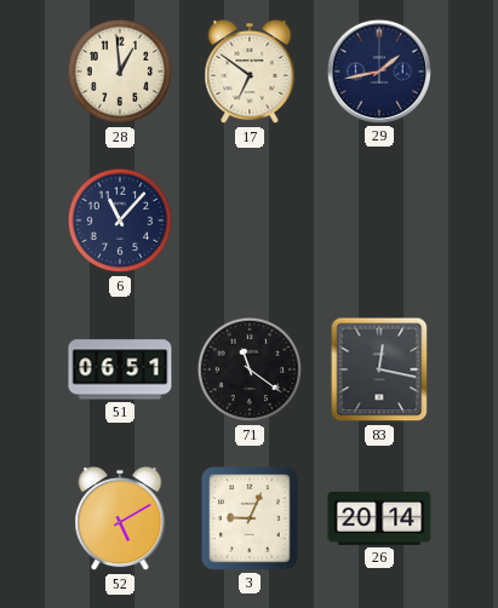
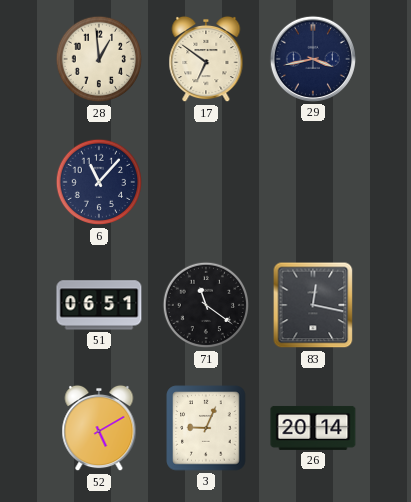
29: 1:43 -> 3:43
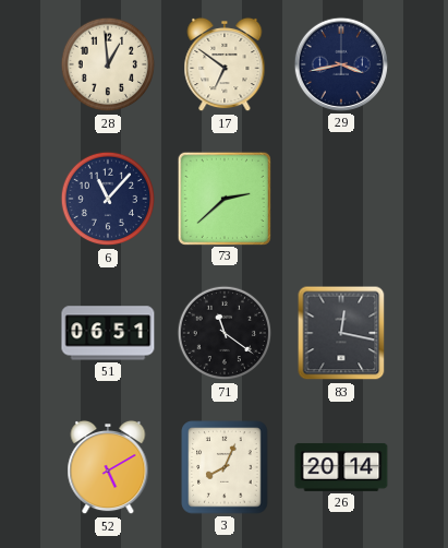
73: none -> 2:38
3: 9:04 -> 8:04
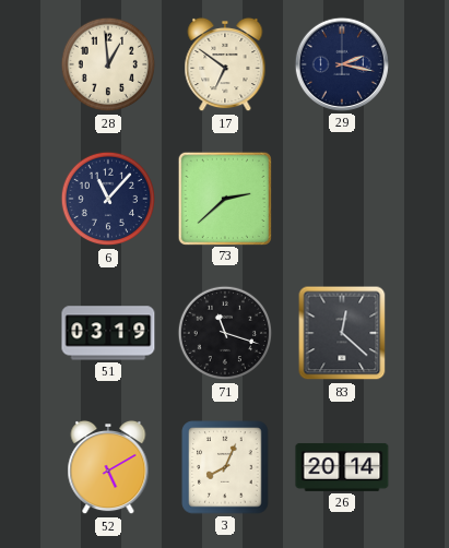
29: 3:43 -> 2:17
51: 06:51 -> 03:19
71: 11:21 -> 11:18
83: 12:17 -> 12:22
